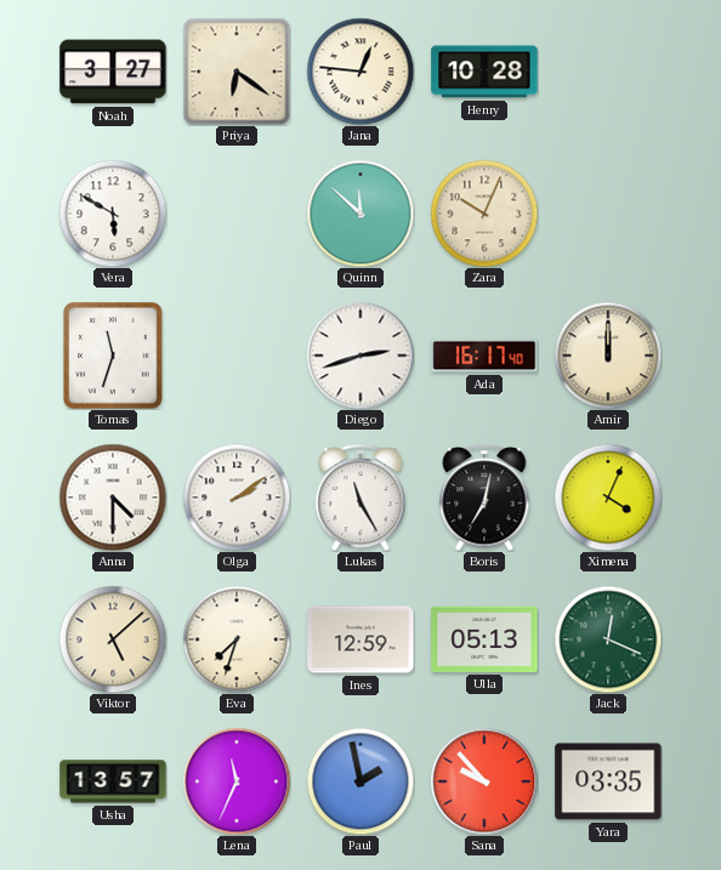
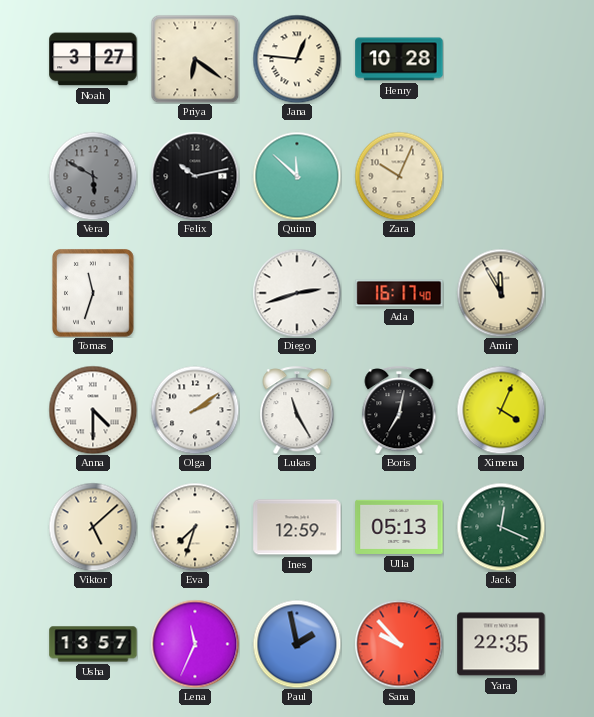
Vera dial: white -> grey
Felix: none -> 10:13
Amir: 12:00 -> 11:55
Yara: 03:35 -> 22:35
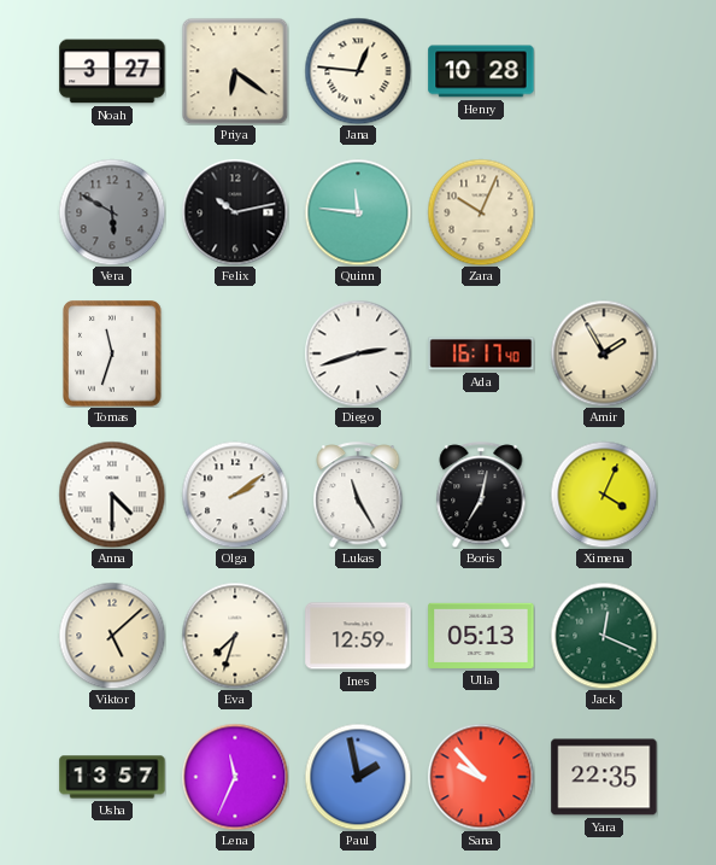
Quinn: 11:52 -> 11:46
Amir: 11:55 -> 1:55
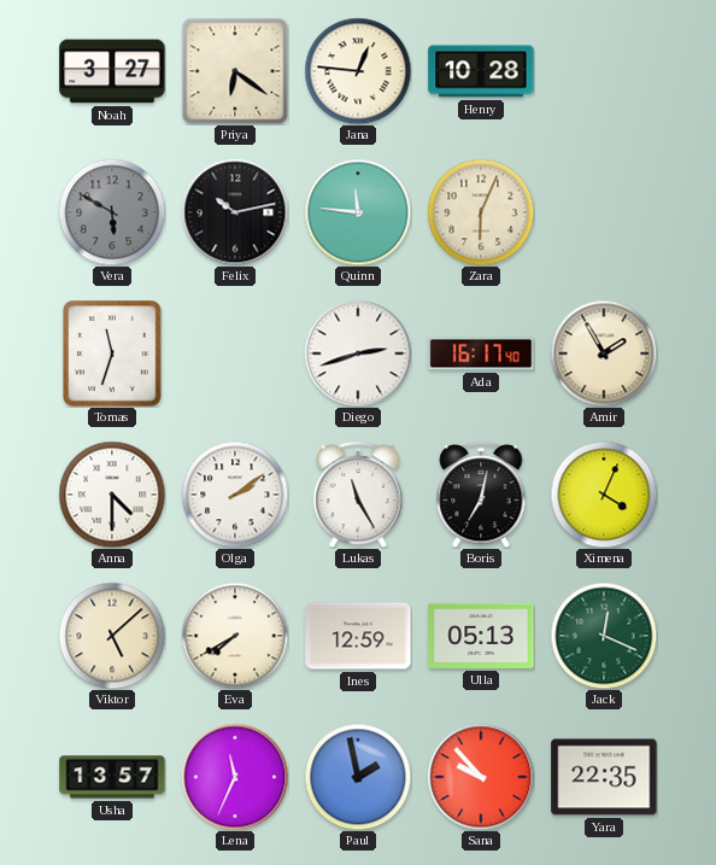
Zara: 10:04 -> 6:04
Eva: 7:33 -> 7:40
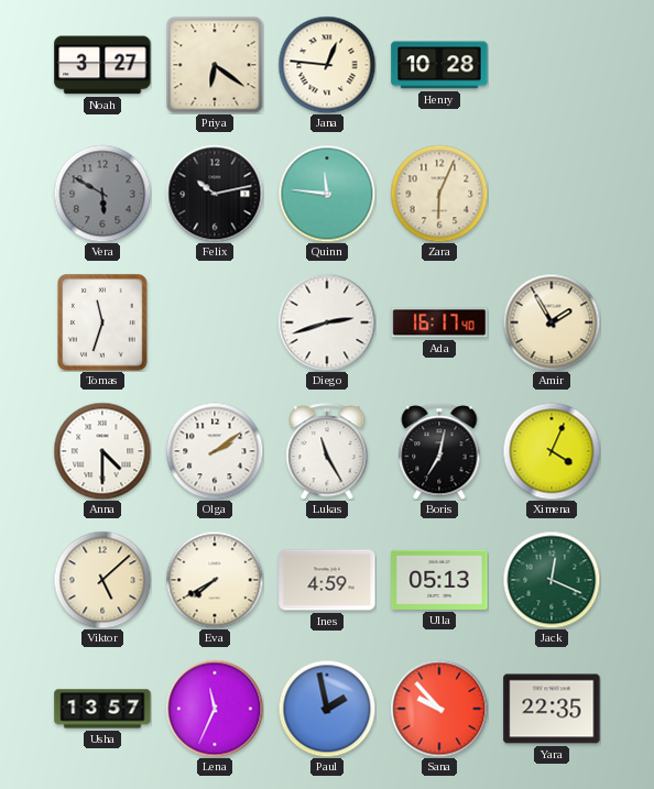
Ines: 12:59 -> 4:59
